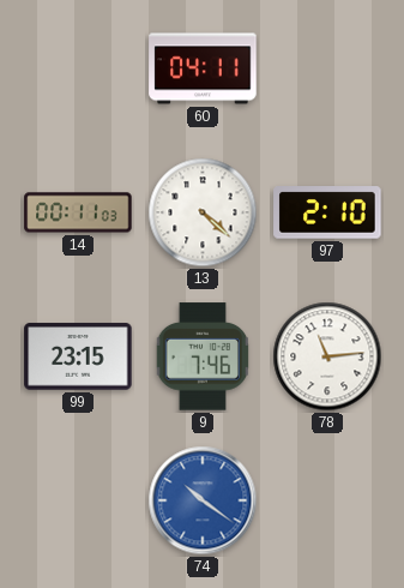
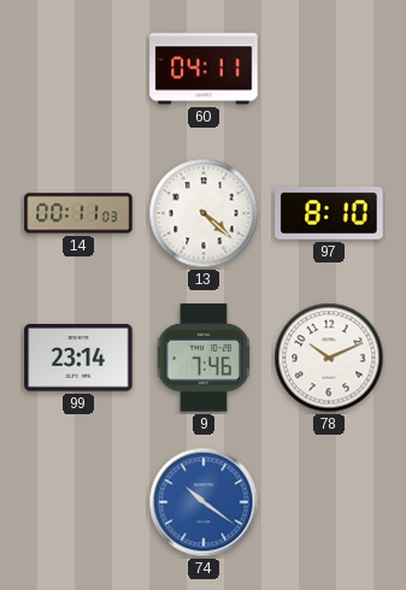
97: 2:10 -> 8:10
99: 23:15 -> 23:14
78: 11:14 -> 10:11
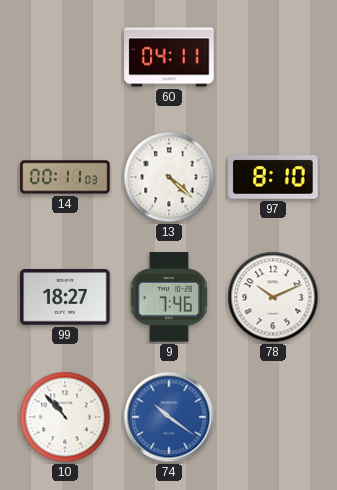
99: 23:14 -> 18:27
10: none -> 10:53
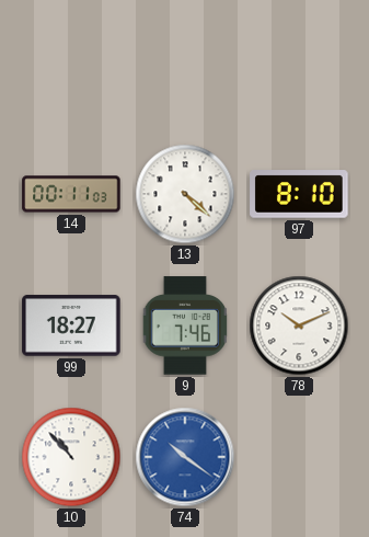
60: 04:11 -> none
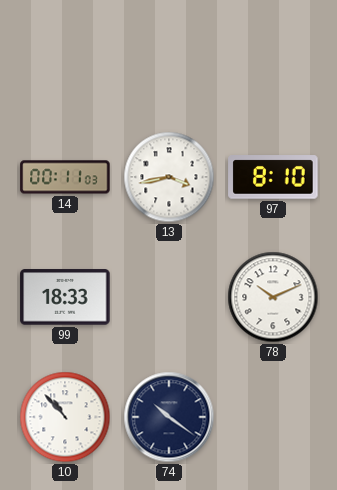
13: 4:22 -> 3:43
99: 18:27 -> 18:33
9: 7:46 -> none
74 dial: blue -> navy
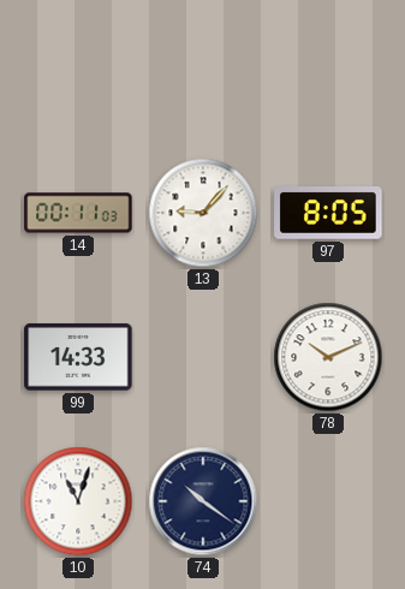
13: 3:43 -> 9:07
97: 8:10 -> 8:05
99: 18:33 -> 14:33
10: 10:53 -> 11:03
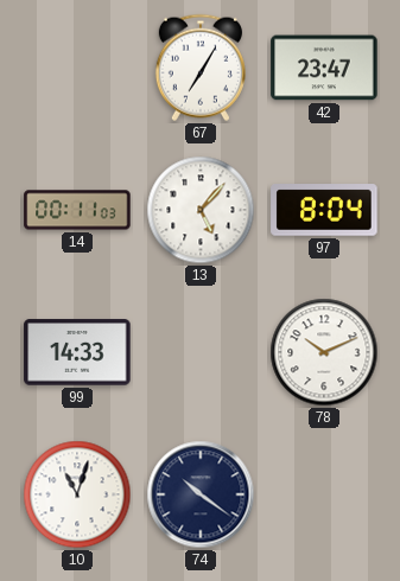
67: none -> 7:05
42: none -> 23:47
13: 9:07 -> 5:07
97: 8:05 -> 8:04
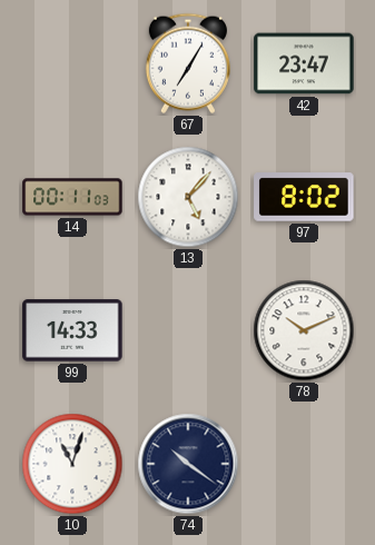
97: 8:04 -> 8:02
